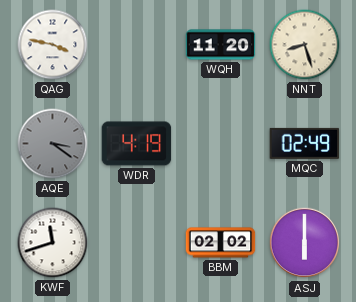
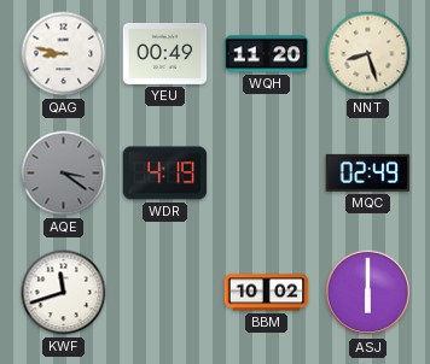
QAG: 3:47 -> 8:47
YEU: none -> 00:49
BBM: 02:02 -> 10:02
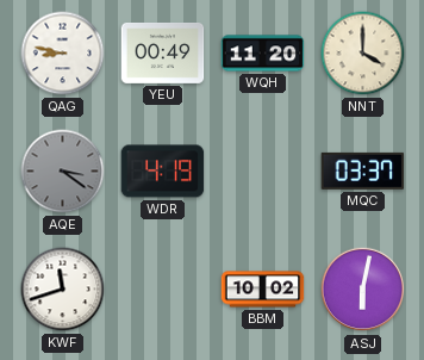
NNT: 8:27 -> 4:00
MQC: 02:49 -> 03:37
ASJ: 6:00 -> 6:02
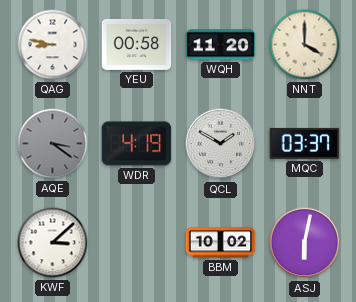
YEU: 00:49 -> 00:58
QCL: none -> 1:50
KWF: 11:42 -> 3:08
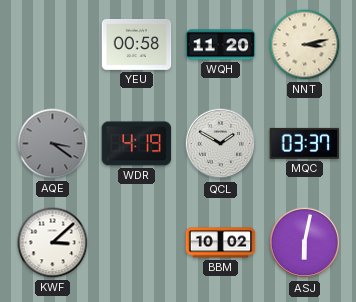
QAG: 8:47 -> none
NNT: 4:00 -> 3:13
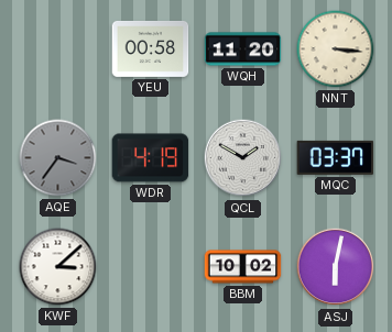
NNT: 3:13 -> 3:16
AQE: 3:21 -> 3:36
